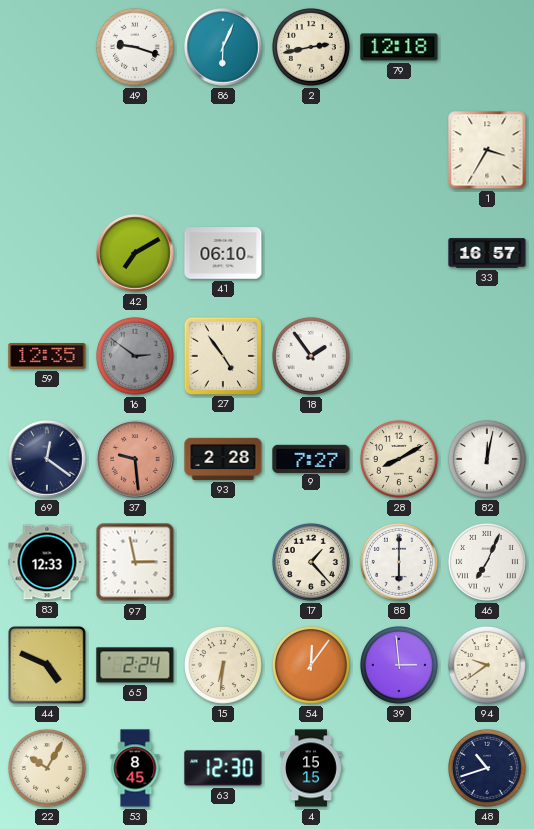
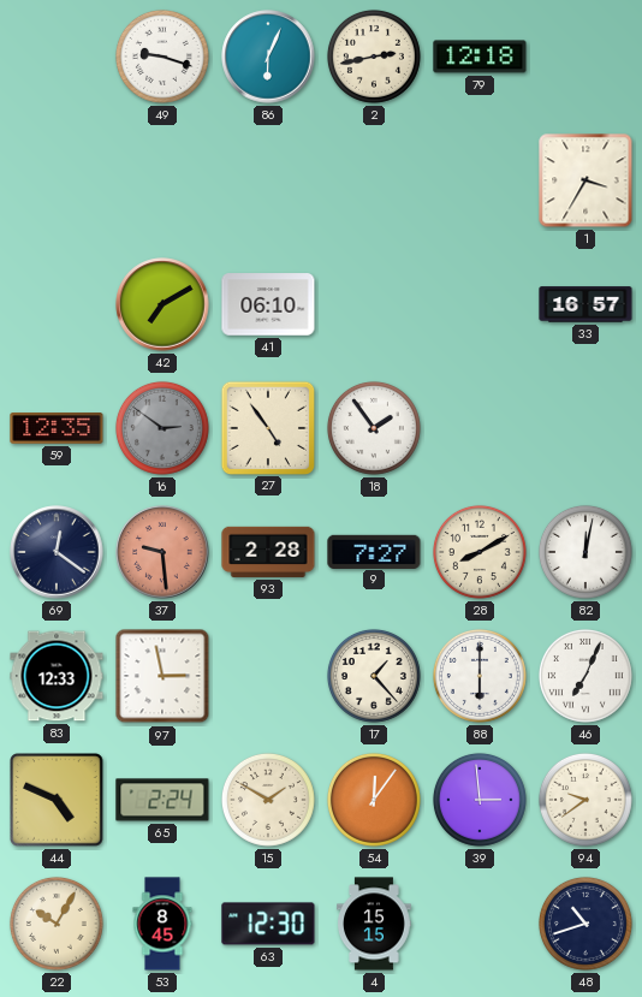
15: 6:31 -> 1:50
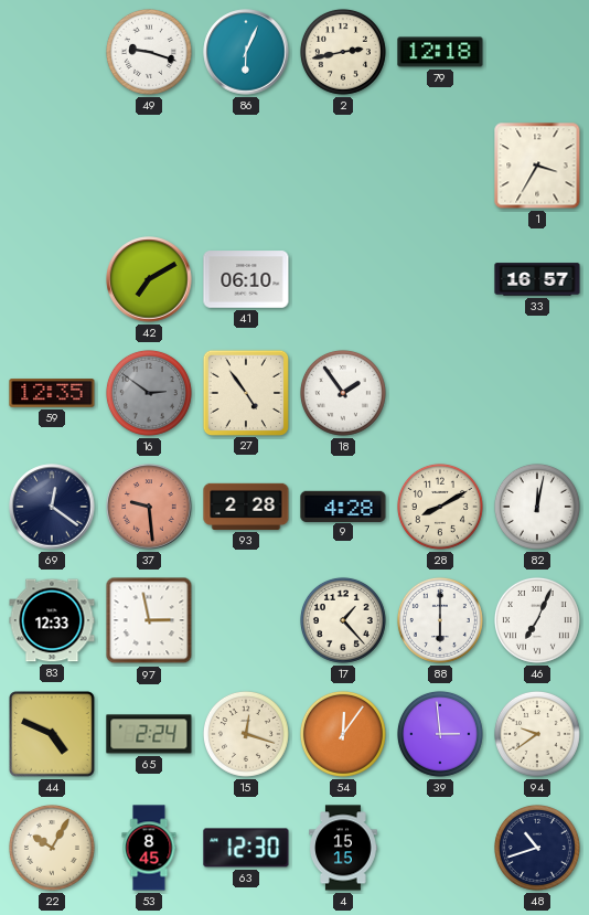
9: 7:27 -> 4:28
15: 1:50 -> 12:18
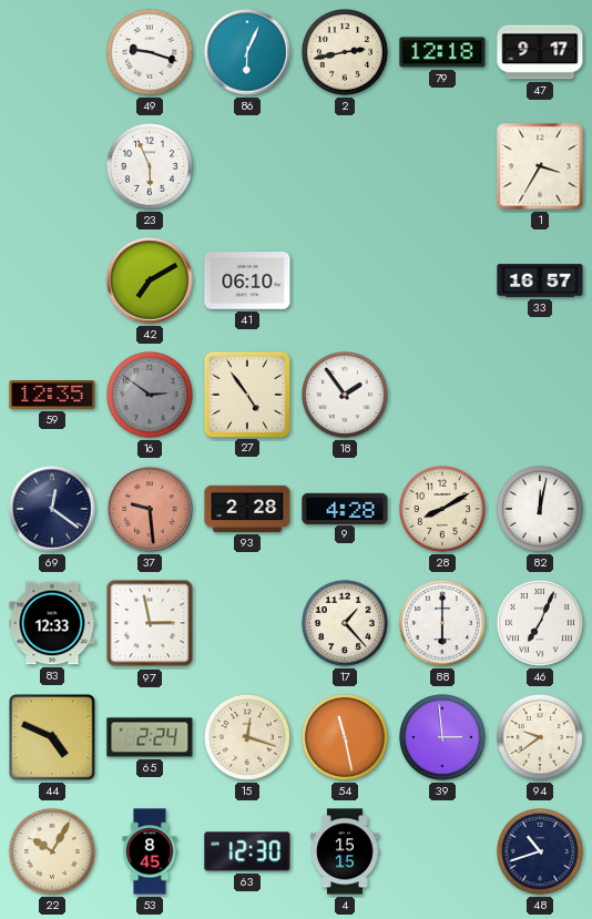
47: none -> 9:17
23: none -> 5:56
54: 12:06 -> 11:28
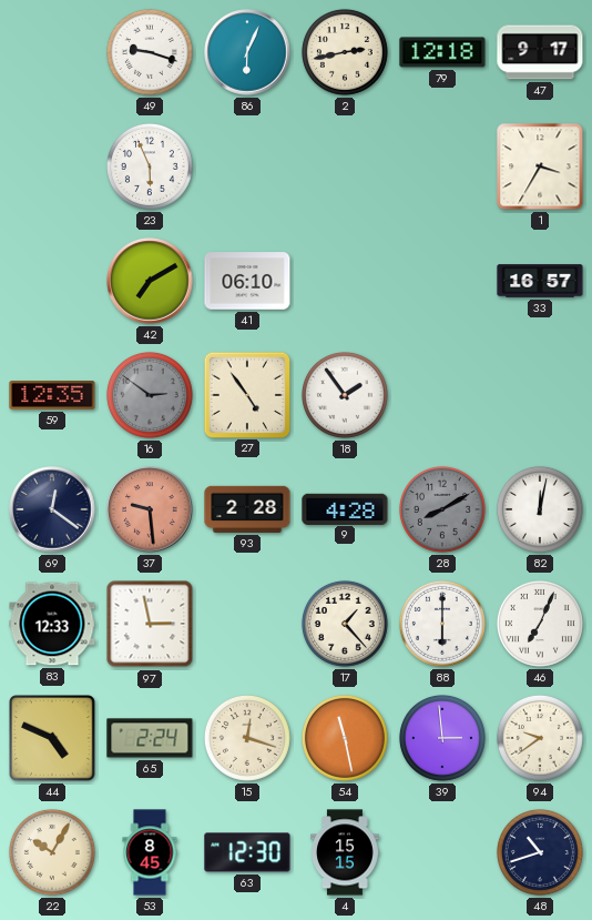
28 dial: cream -> grey
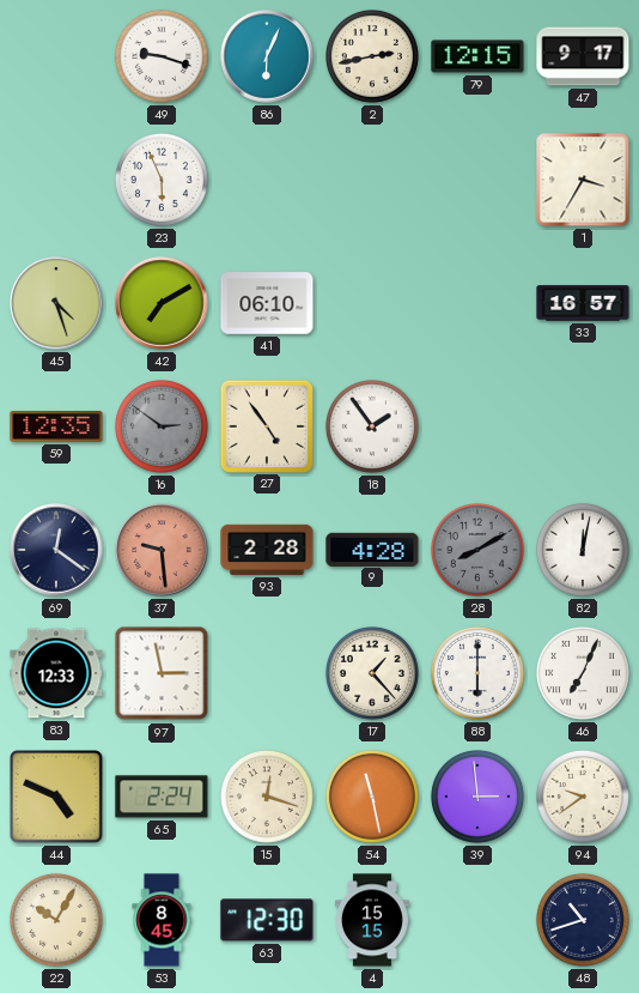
79: 12:18 -> 12:15
45: none -> 4:27
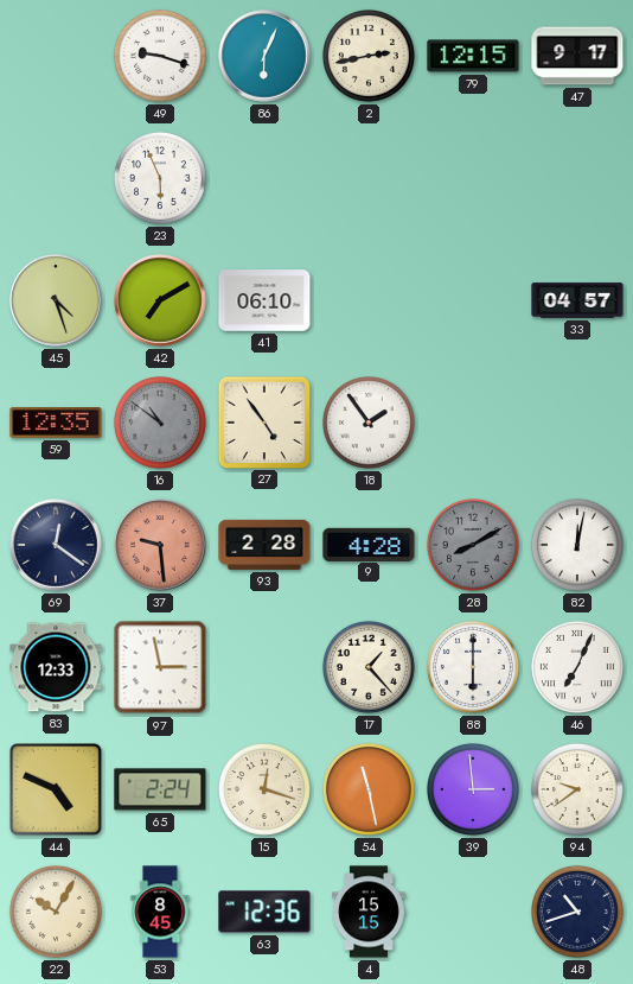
1: 3:35 -> none
33: 16:57 -> 04:57
16: 2:51 -> 10:51
63: 12:30 -> 12:36
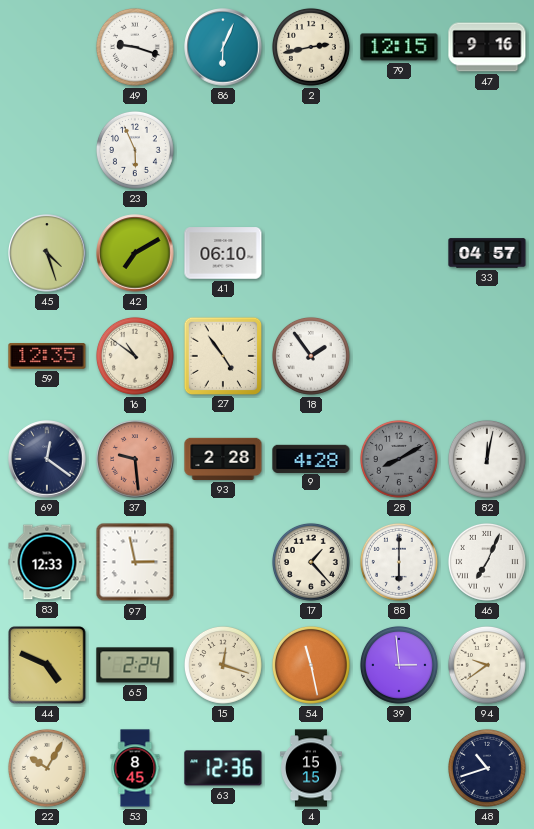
47: 9:17 -> 9:16
16 dial: grey -> cream
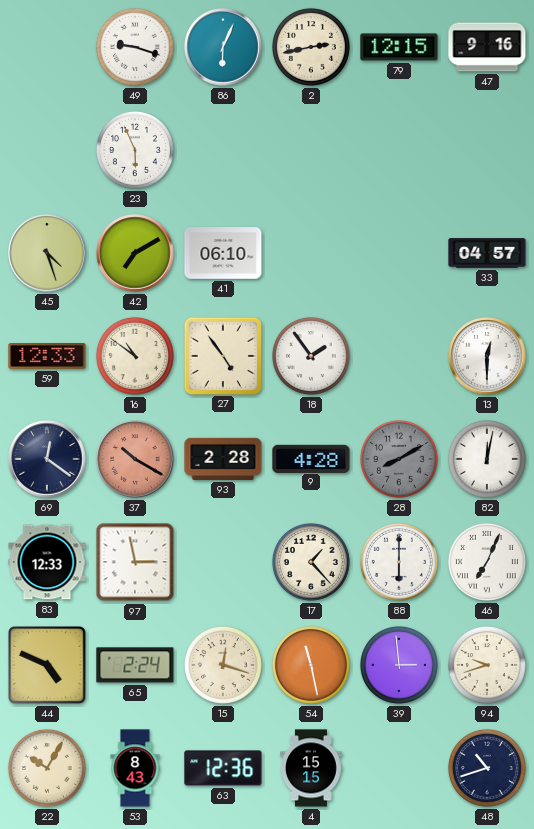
59: 12:35 -> 12:33
13: none -> 12:30
37: 9:29 -> 10:20
94: 9:39 -> 9:42
53: 8:45 -> 8:43
